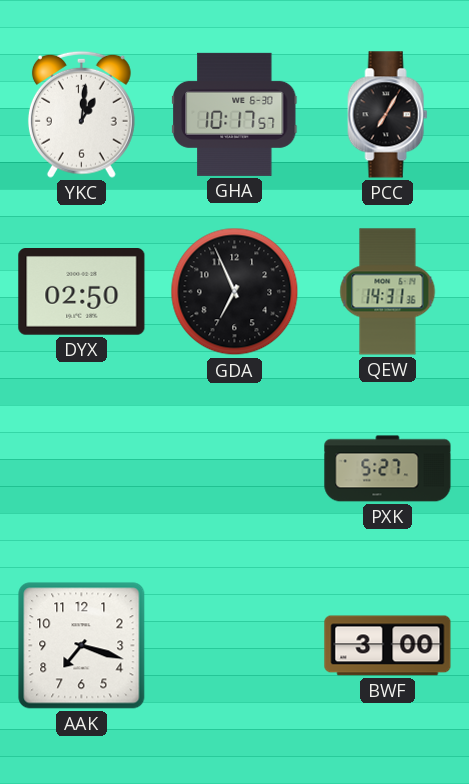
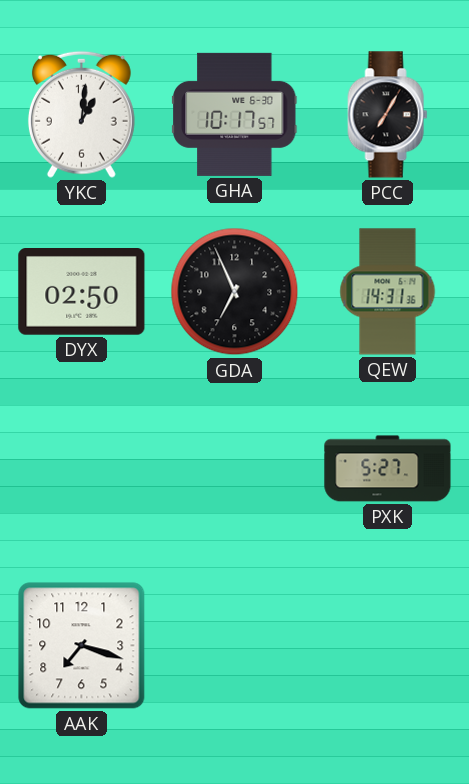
BWF: 3:00 -> none
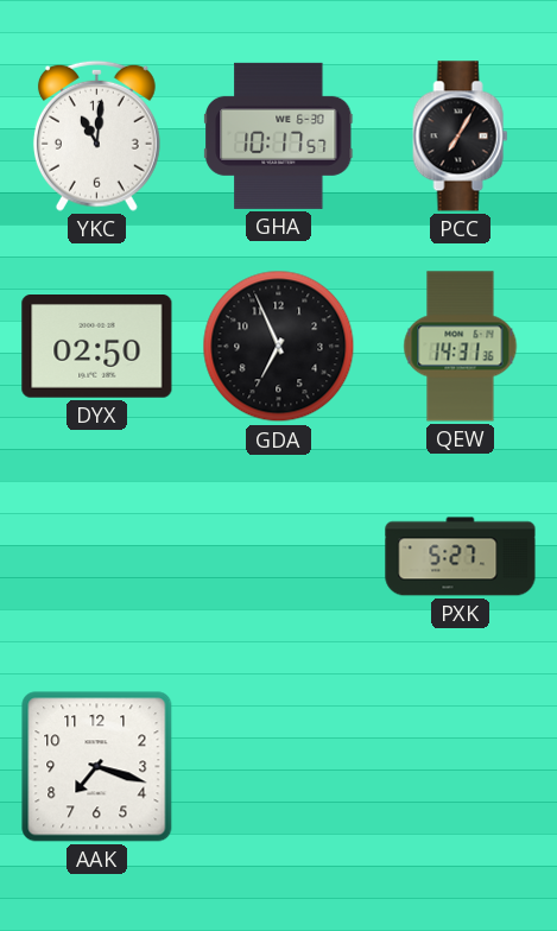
YKC: 1:01 -> 11:01
